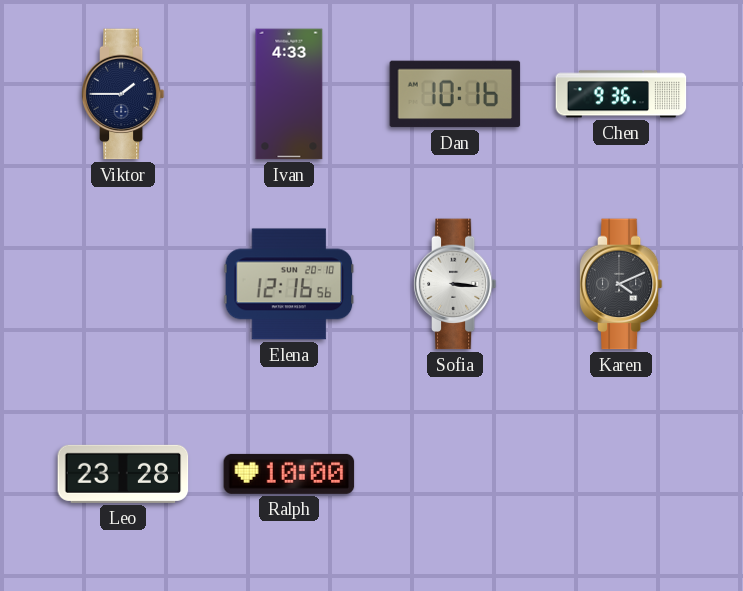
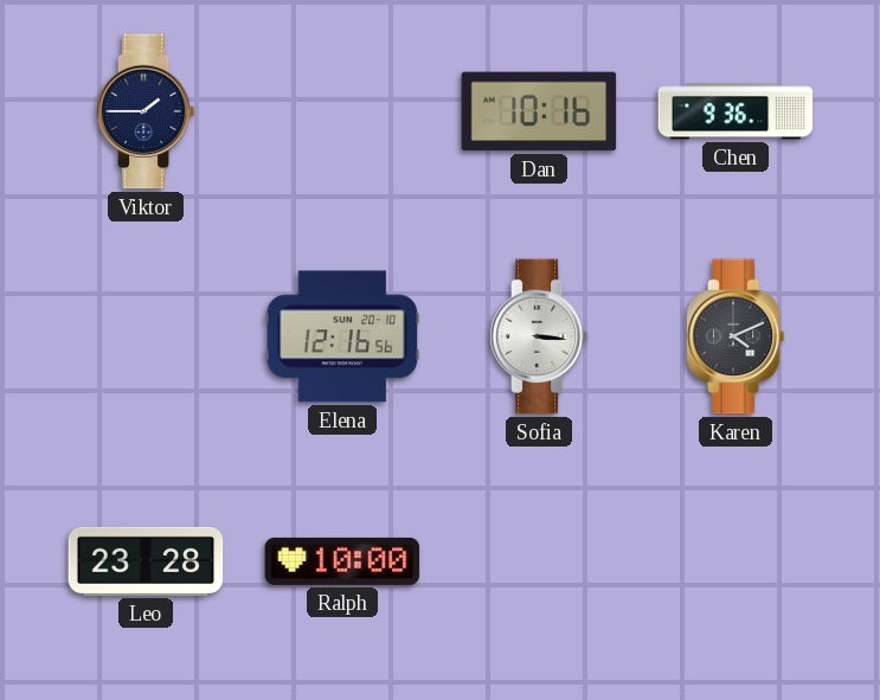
Ivan: 4:33 -> none
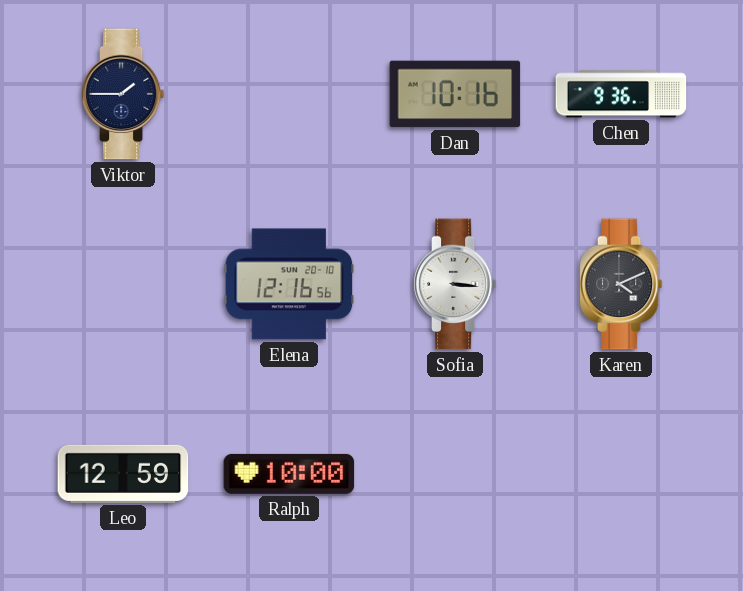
Leo: 23:28 -> 12:59
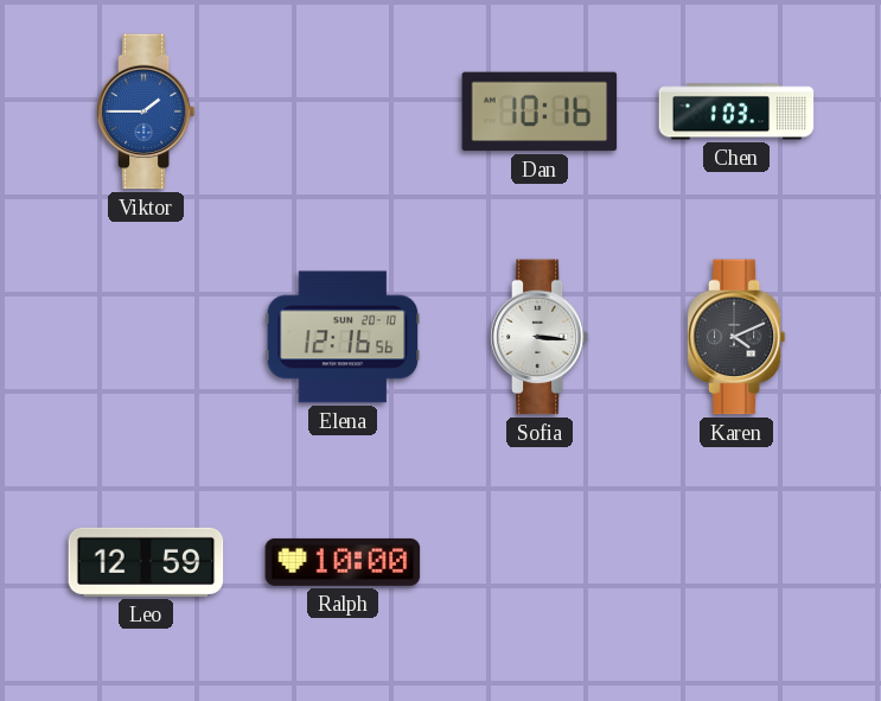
Viktor dial: navy -> blue
Chen: 9:36 -> 1:03
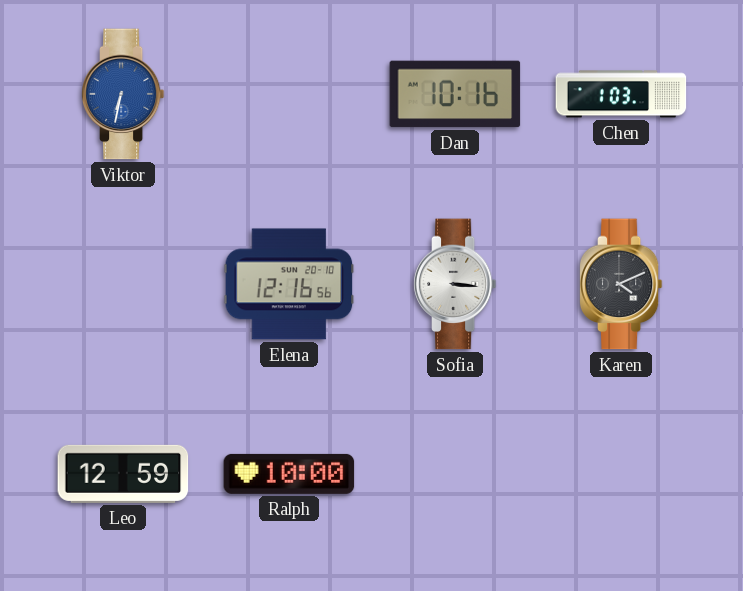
Viktor: 1:45 -> 6:32
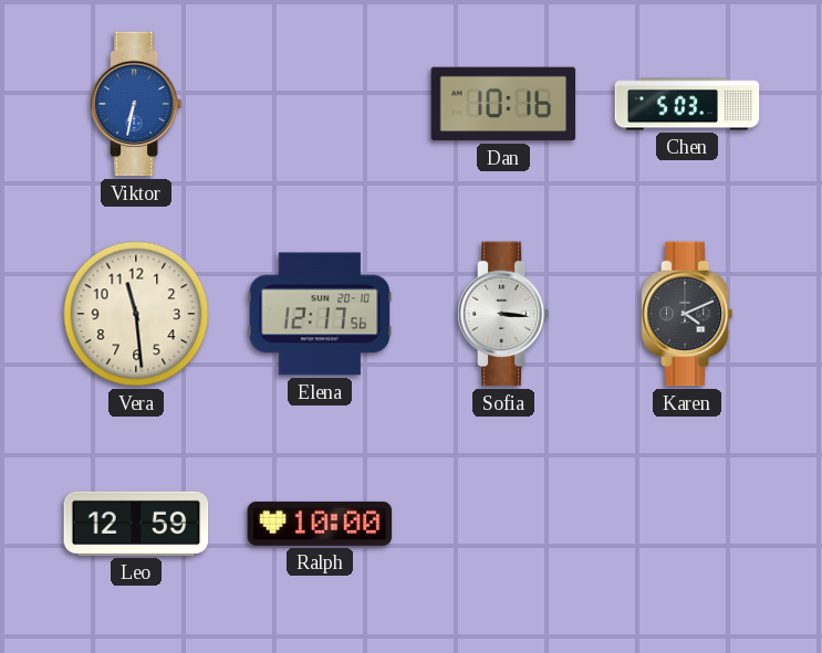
Chen: 1:03 -> 5:03
Vera: none -> 11:29
Elena: 12:16 -> 12:17
